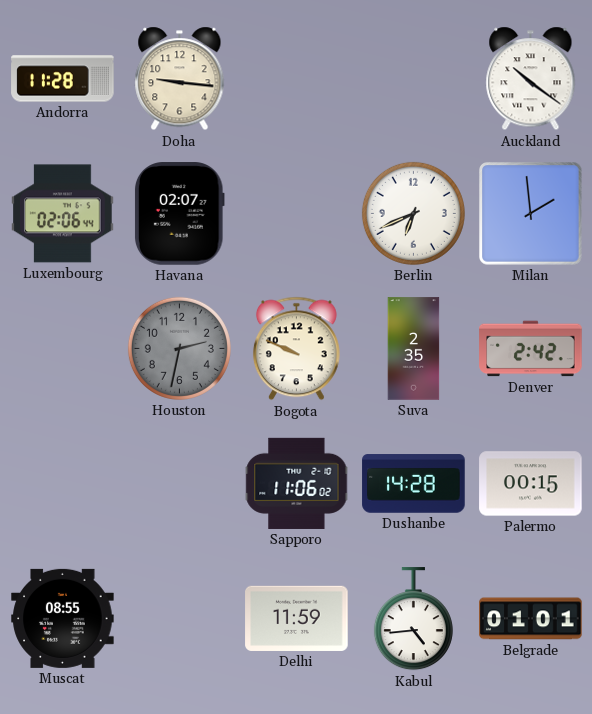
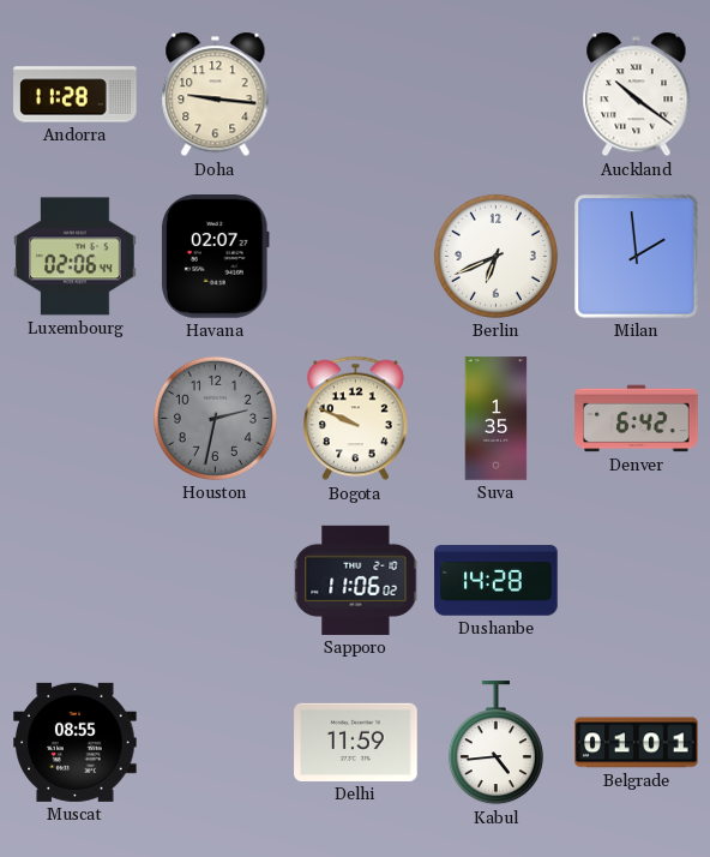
Suva: 2:35 -> 1:35
Denver: 2:42 -> 6:42
Palermo: 00:15 -> none
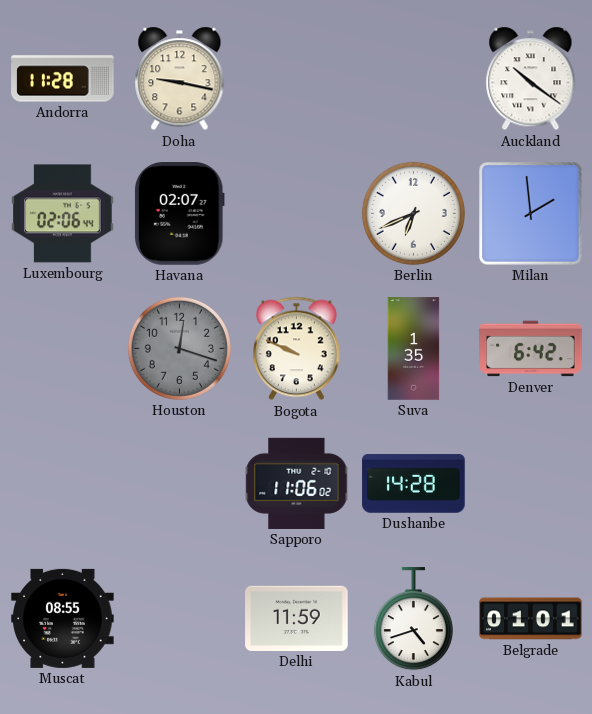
Doha: 9:16 -> 9:17
Houston: 2:32 -> 12:18
Kabul: 4:44 -> 4:42
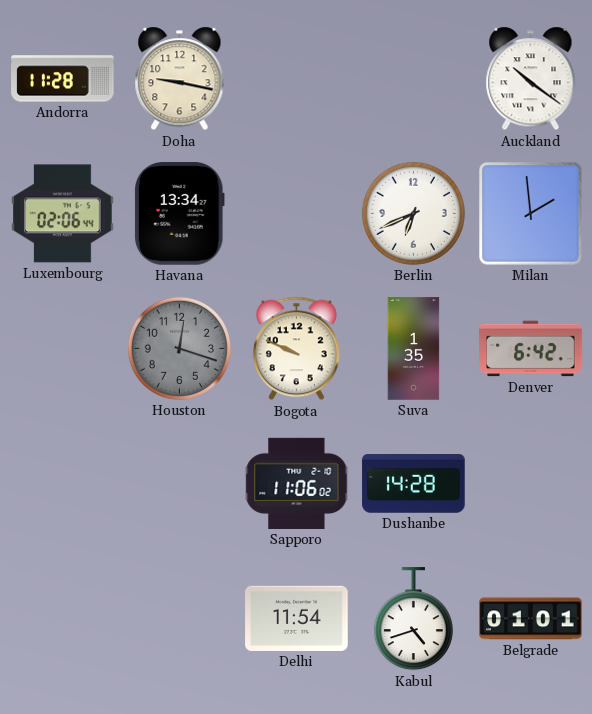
Havana: 02:07 -> 13:34
Muscat: 08:55 -> none
Delhi: 11:59 -> 11:54
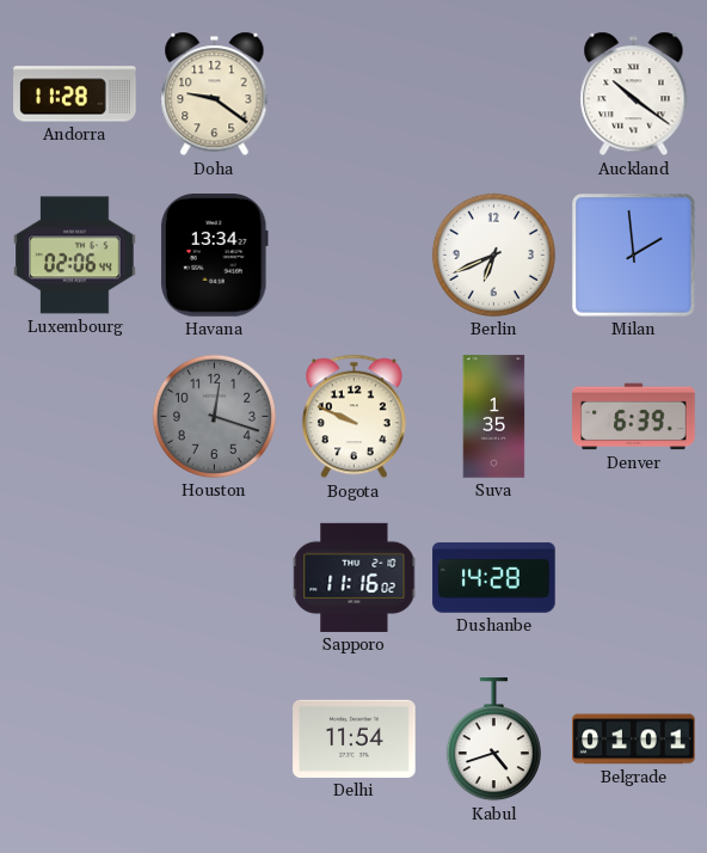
Doha: 9:17 -> 9:21
Denver: 6:42 -> 6:39
Sapporo: 11:06 -> 11:16
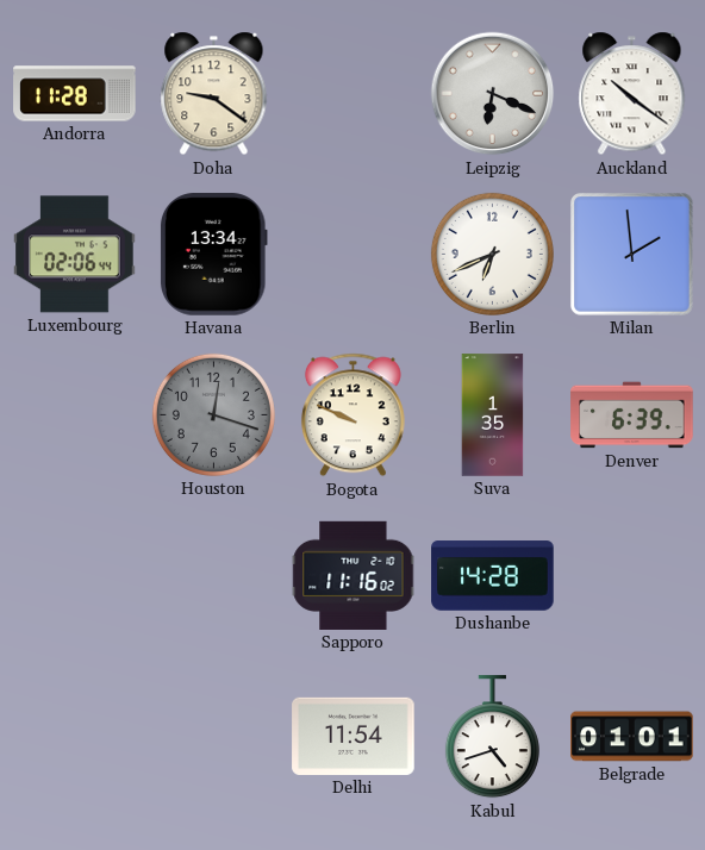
Leipzig: none -> 6:19
